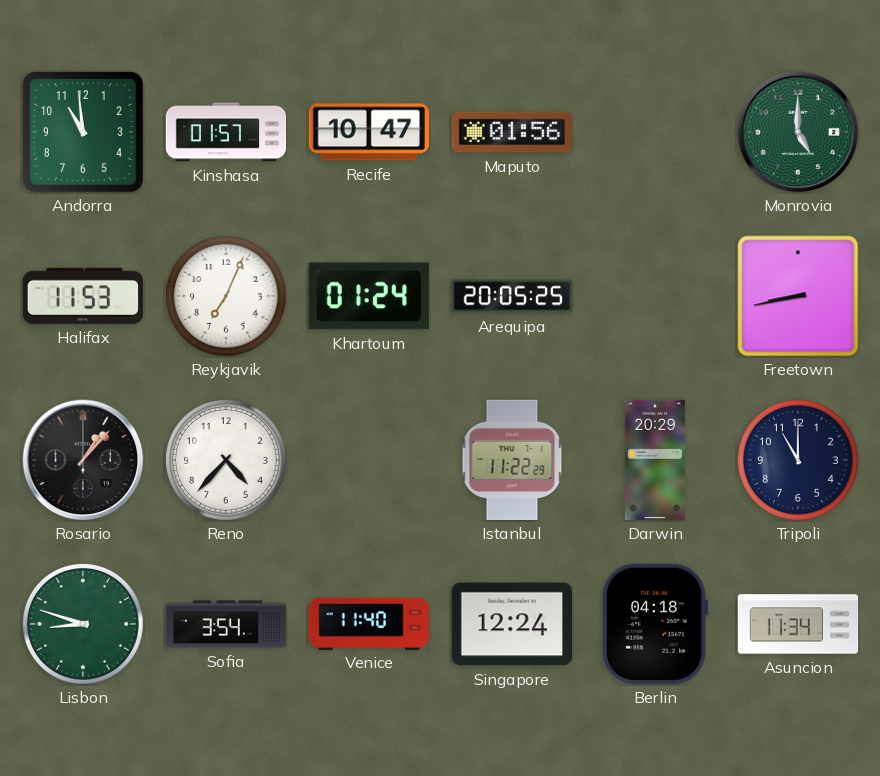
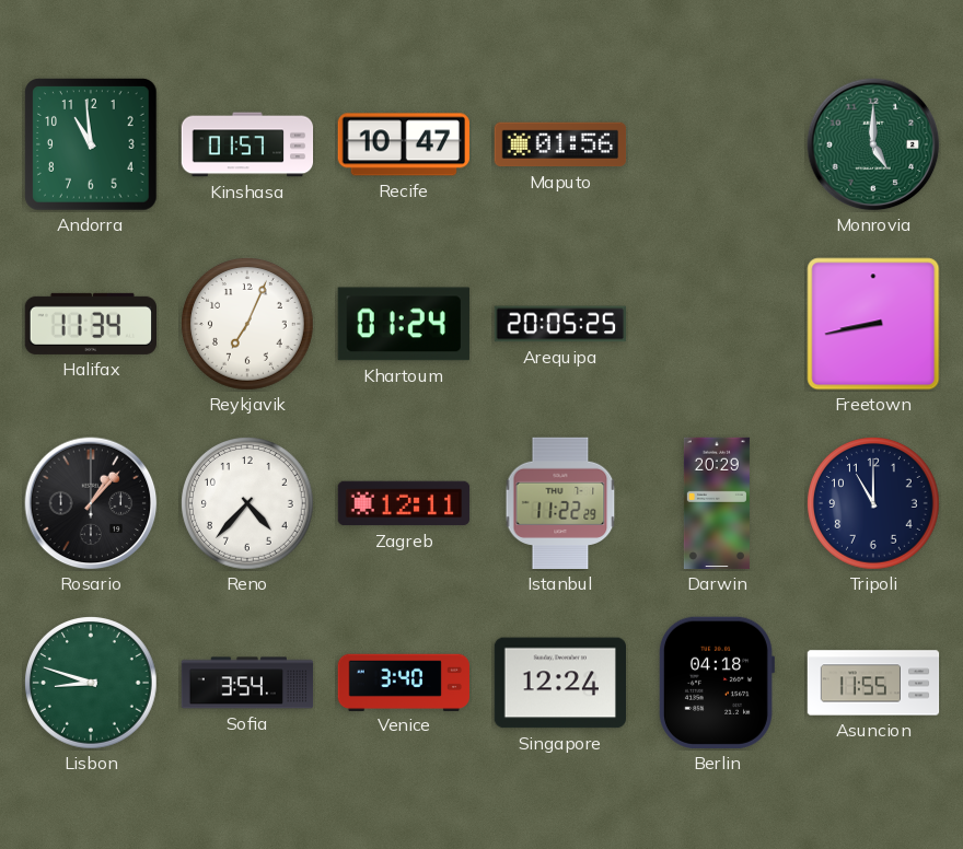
Halifax: 11:53 -> 11:34
Zagreb: none -> 12:11
Venice: 11:40 -> 3:40
Asuncion: 11:34 -> 11:55
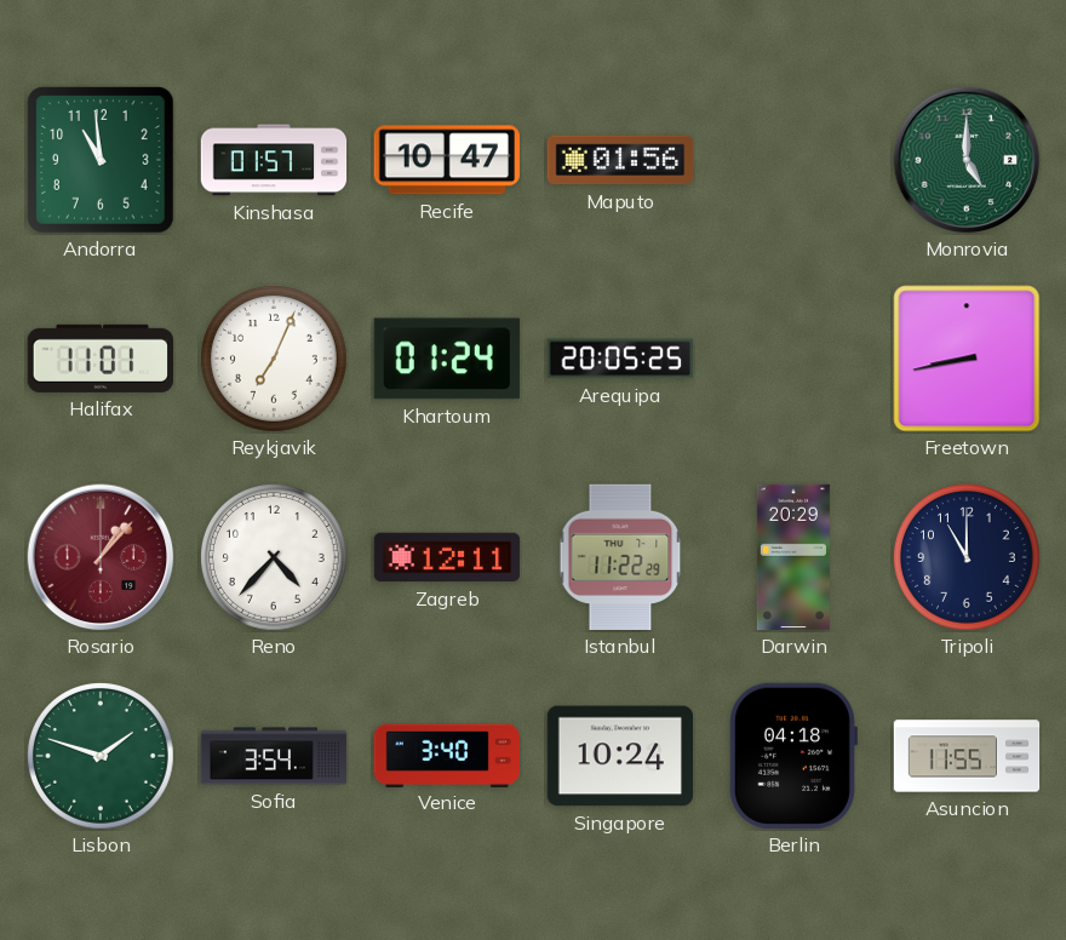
Halifax: 11:34 -> 11:01
Rosario dial: black -> burgundy
Lisbon: 8:48 -> 1:48
Singapore: 12:24 -> 10:24
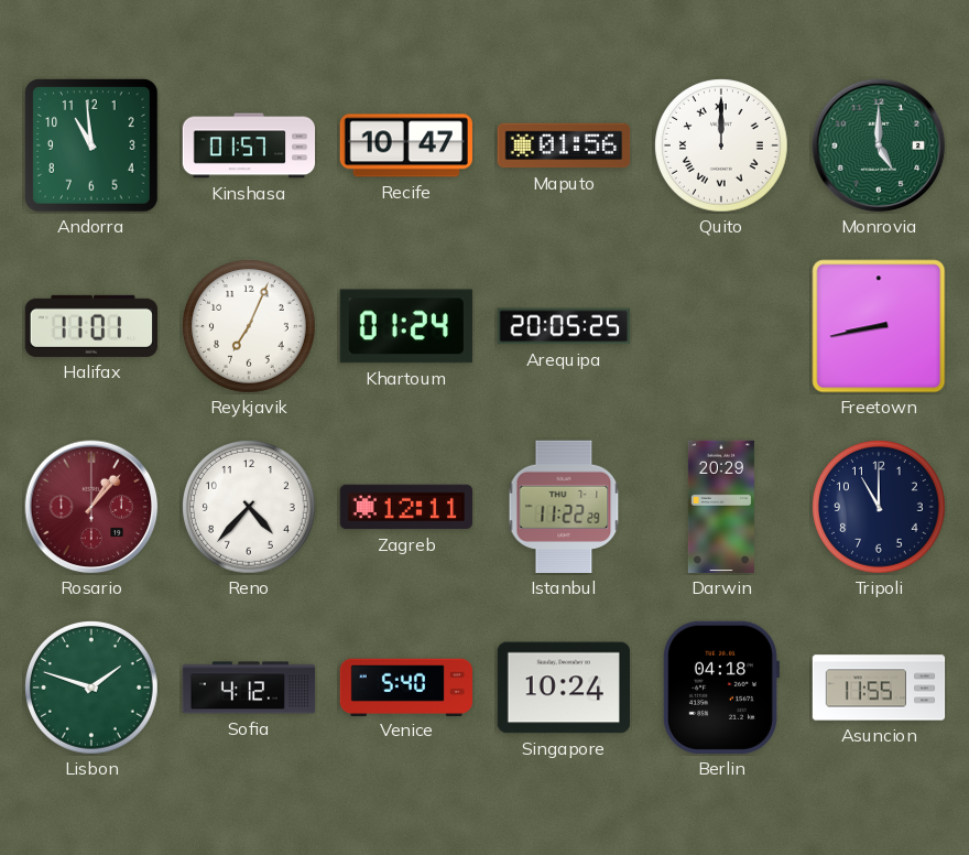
Quito: none -> 12:00
Sofia: 3:54 -> 4:12
Venice: 3:40 -> 5:40
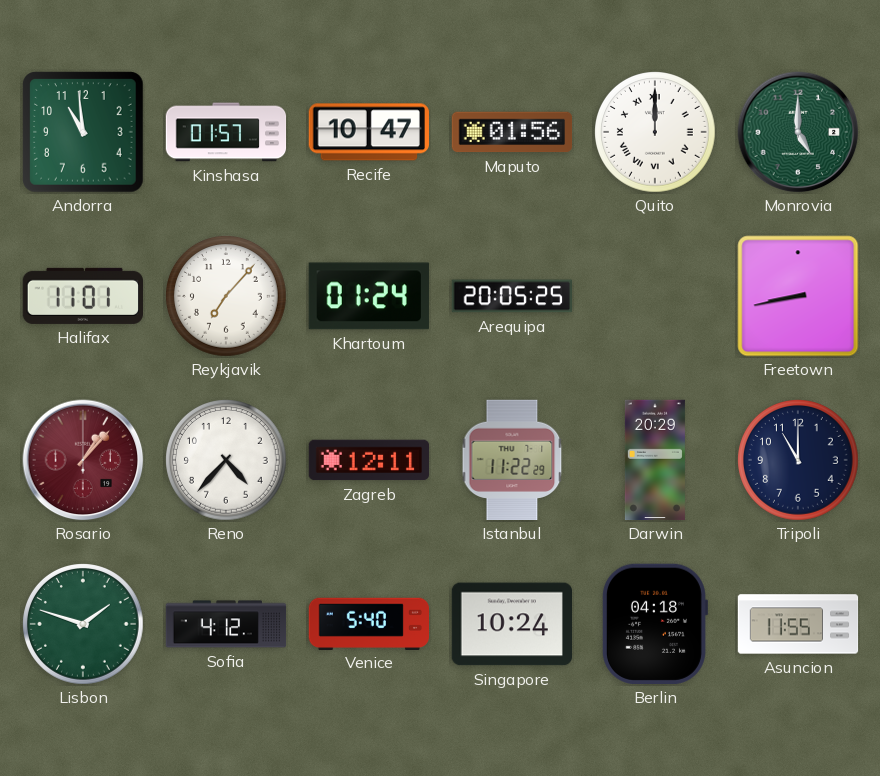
Reykjavik: 7:04 -> 7:07
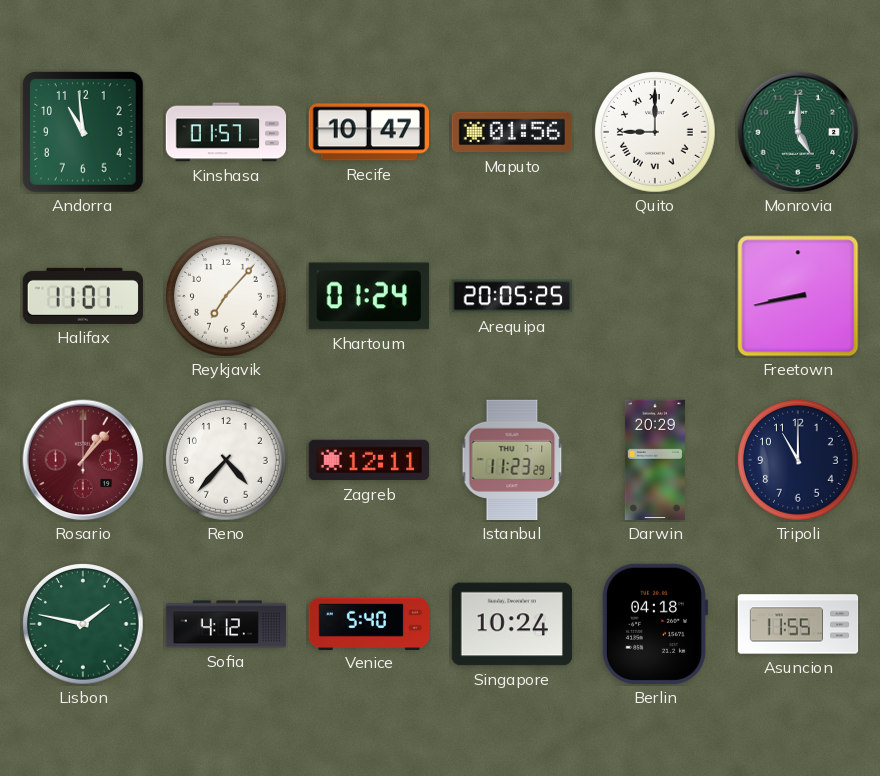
Quito: 12:00 -> 9:00
Istanbul: 11:22 -> 11:23
Lisbon: 1:48 -> 1:47
